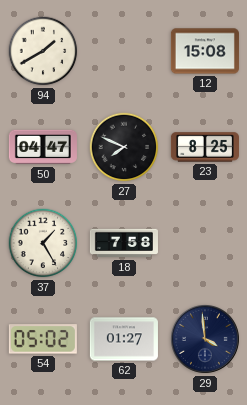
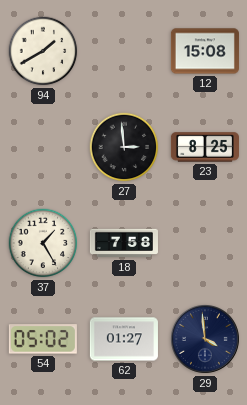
50: 04:47 -> none
27: 7:49 -> 2:59
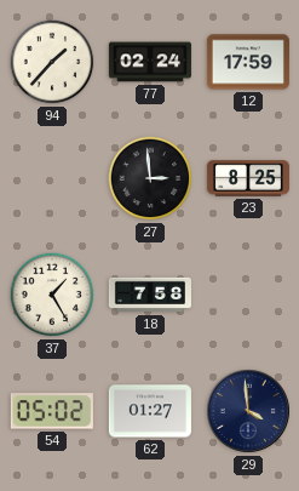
94: 1:40 -> 1:37
77: none -> 02:24
12: 15:08 -> 17:59
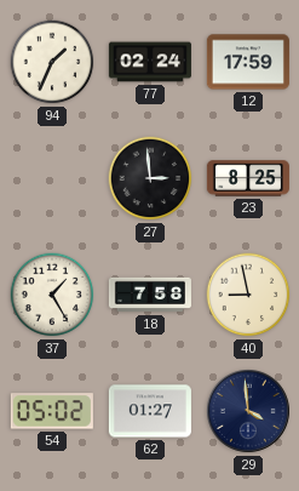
94: 1:37 -> 1:34
40: none -> 8:58
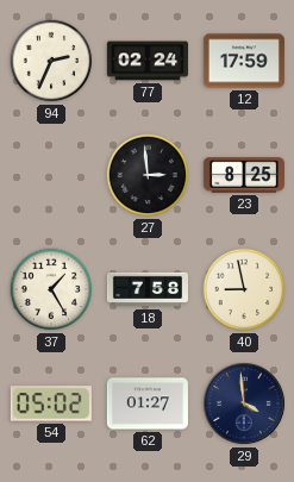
94: 1:34 -> 2:34
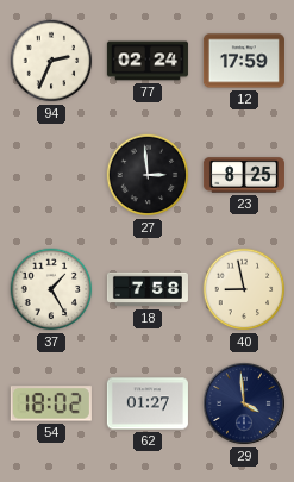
54: 05:02 -> 18:02
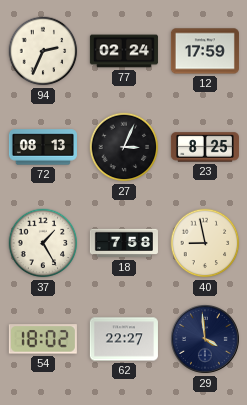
72: none -> 08:13
27: 2:59 -> 3:04
62: 01:27 -> 22:27
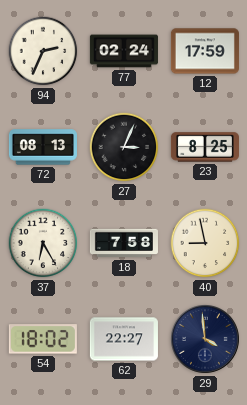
37: 1:25 -> 6:25
